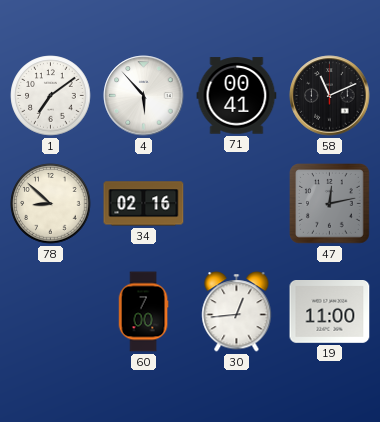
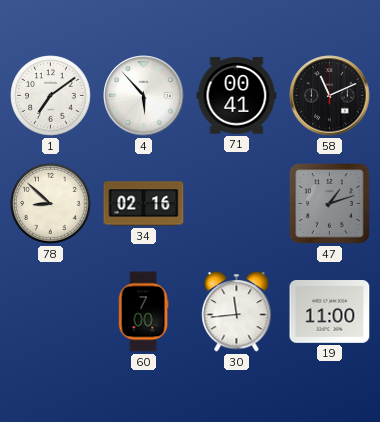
47: 12:13 -> 1:12
30: 12:44 -> 11:44
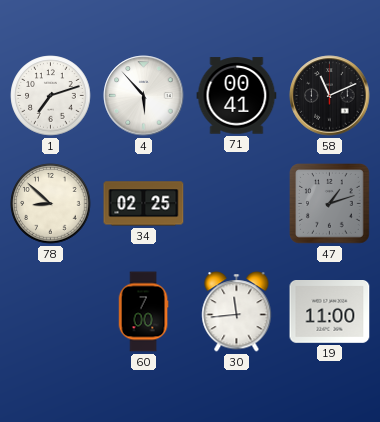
1: 7:09 -> 7:12
34: 02:16 -> 02:25
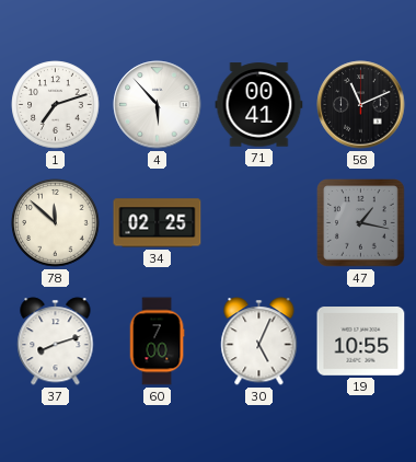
78: 8:52 -> 11:52
47: 1:12 -> 1:17
37: none -> 8:12
30: 11:44 -> 5:04
19: 11:00 -> 10:55
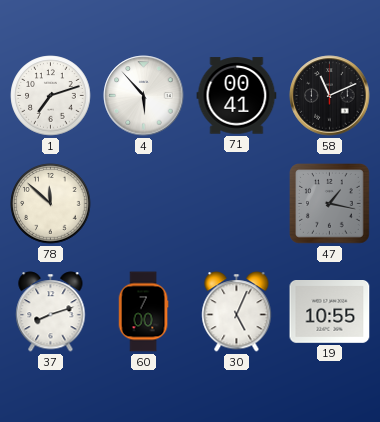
34: 02:25 -> none
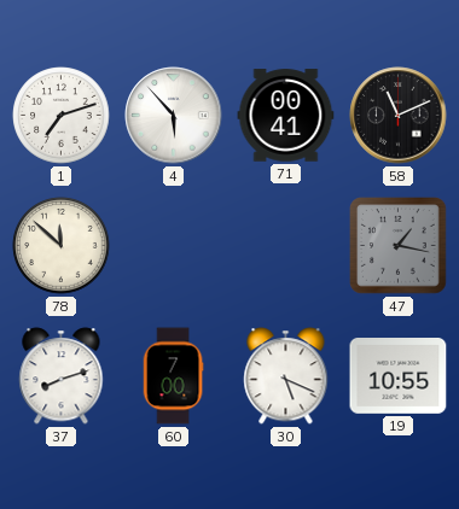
30: 5:04 -> 5:19
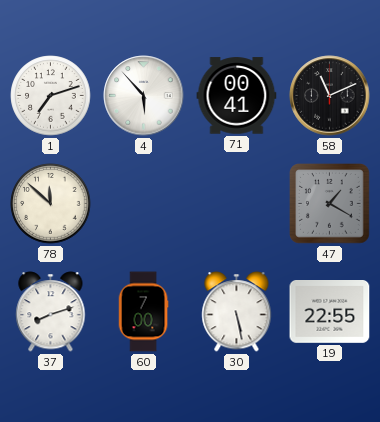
47: 1:17 -> 1:20
30: 5:19 -> 5:28
19: 10:55 -> 22:55
